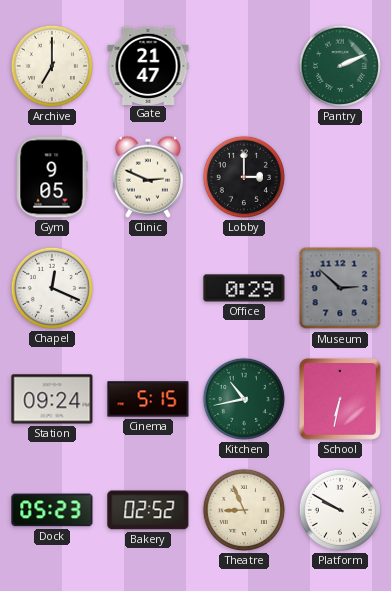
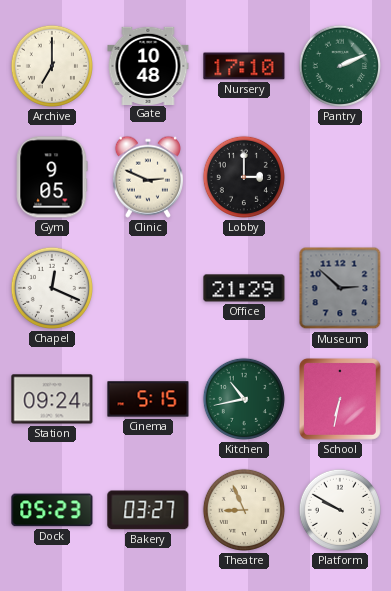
Gate: 21:47 -> 10:48
Nursery: none -> 17:10
Office: 0:29 -> 21:29
Bakery: 02:52 -> 03:27
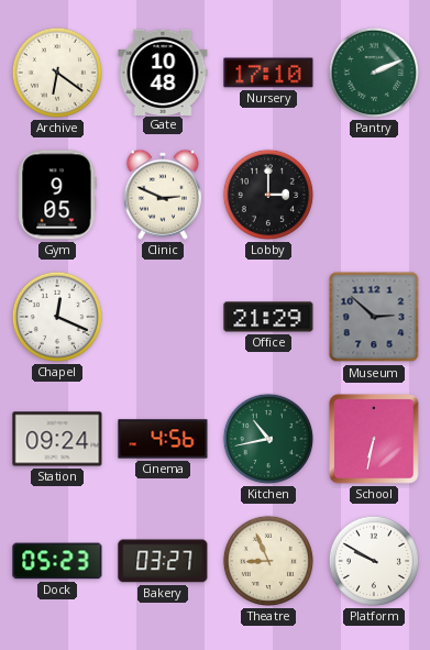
Archive: 7:00 -> 6:21
Cinema: 5:15 -> 4:56
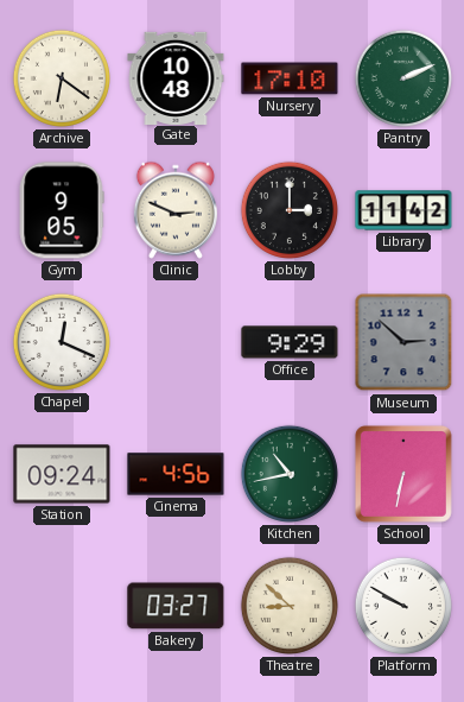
Library: none -> 11:42
Office: 21:29 -> 9:29
Dock: 05:23 -> none
Theatre: 8:56 -> 8:52
